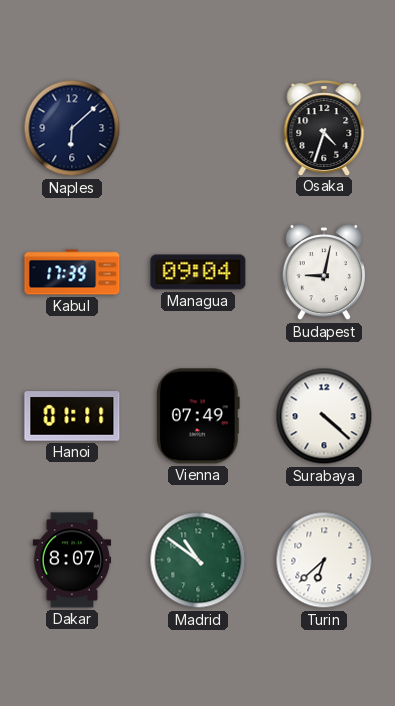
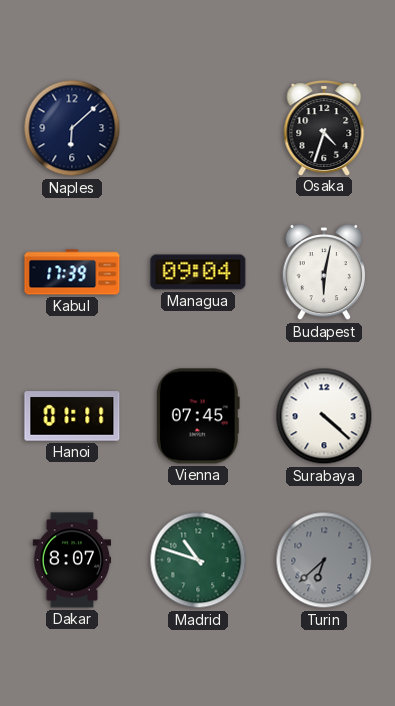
Budapest: 9:02 -> 6:02
Vienna: 07:49 -> 07:45
Madrid: 10:51 -> 10:48
Turin dial: white -> grey
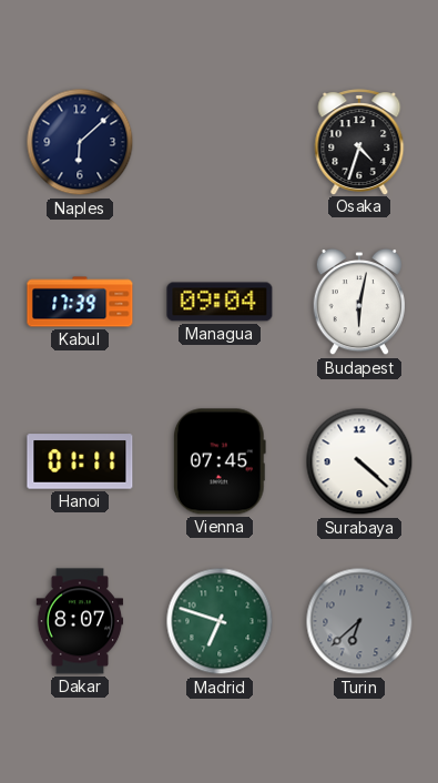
Madrid: 10:48 -> 6:48
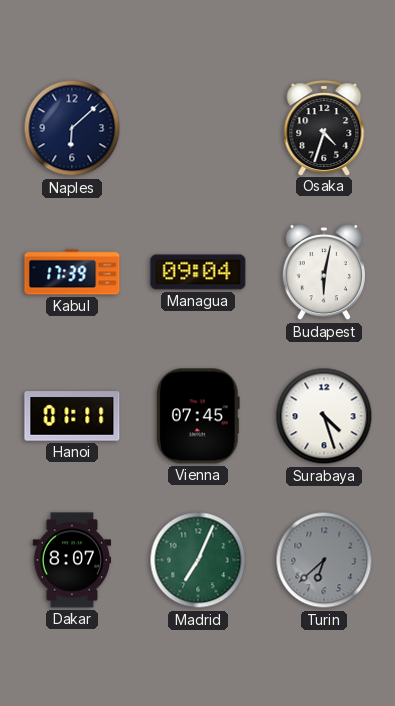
Surabaya: 4:22 -> 4:27
Madrid: 6:48 -> 7:04
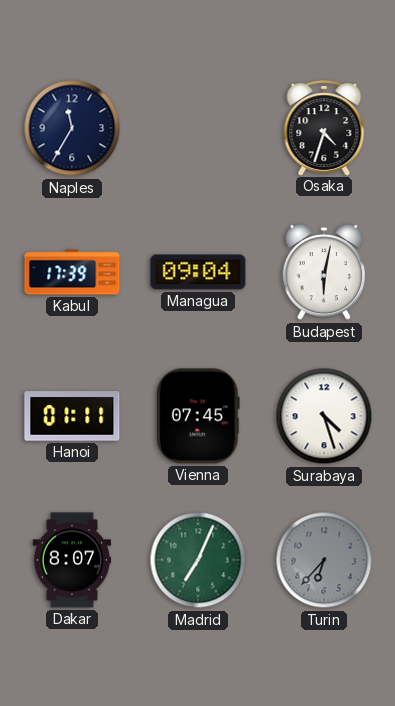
Naples: 6:08 -> 11:35
Turin: 6:38 -> 6:37
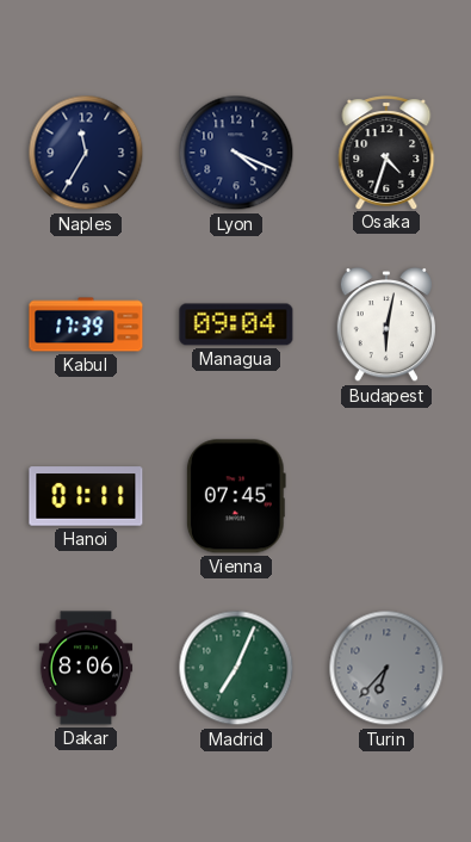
Lyon: none -> 4:19
Surabaya: 4:27 -> none
Dakar: 8:07 -> 8:06
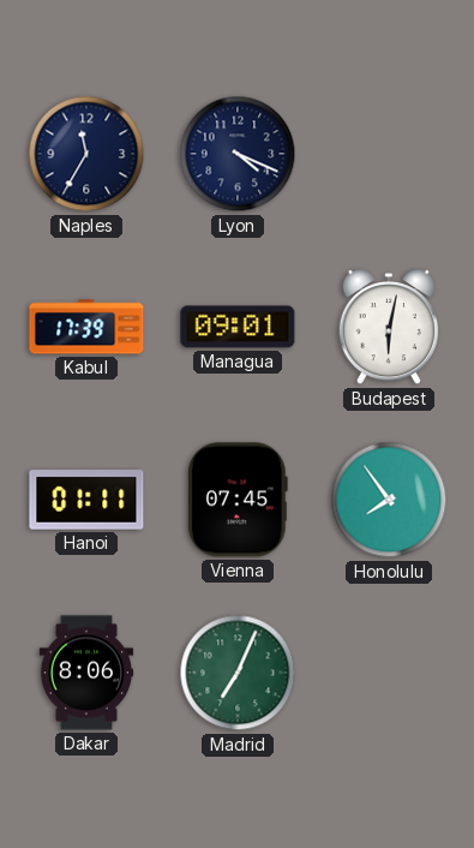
Osaka: 4:33 -> none
Managua: 09:04 -> 09:01
Honolulu: none -> 7:54
Turin: 6:37 -> none
